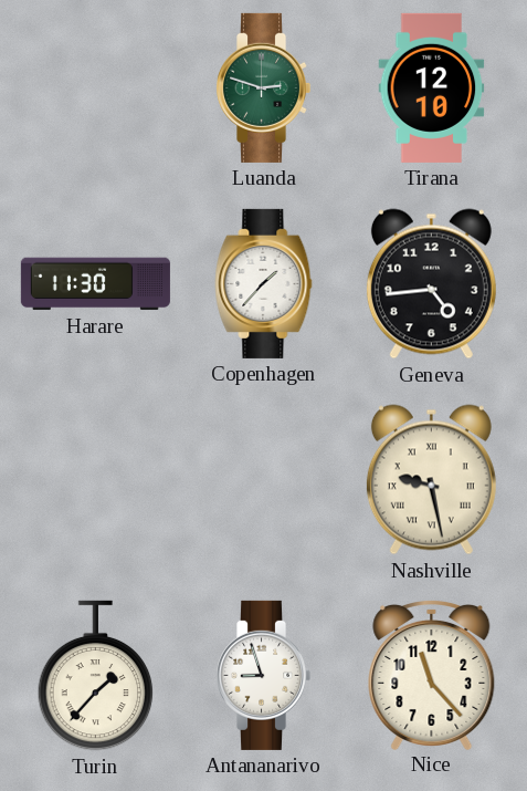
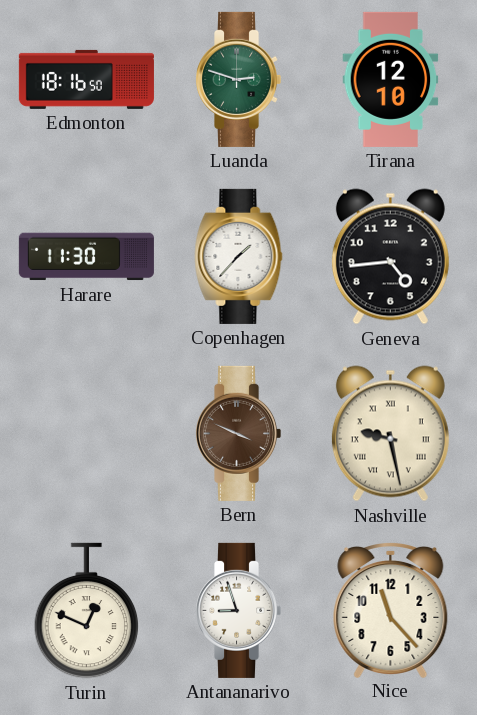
Edmonton: none -> 18:16
Bern: none -> 3:49
Turin: 1:37 -> 12:49
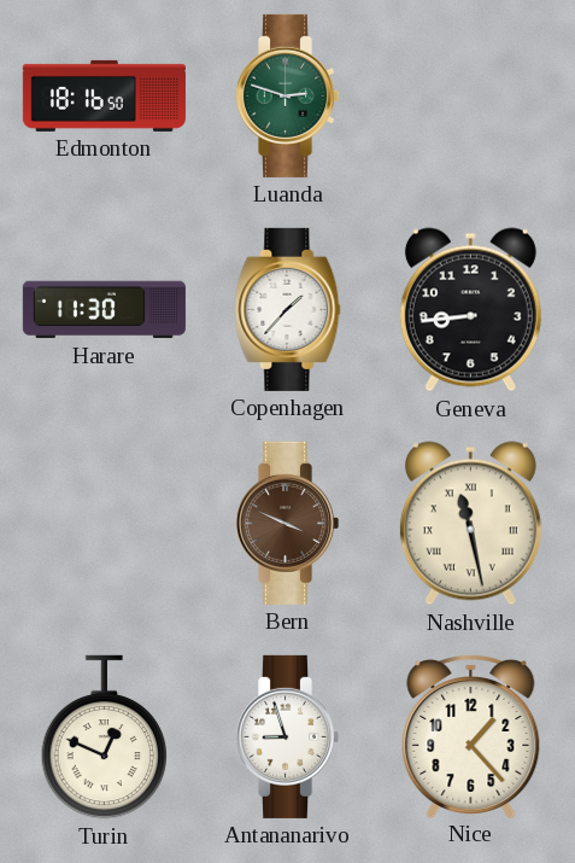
Tirana: 12:10 -> none
Geneva: 4:44 -> 8:44
Nashville: 9:28 -> 11:28
Nice: 11:23 -> 1:23
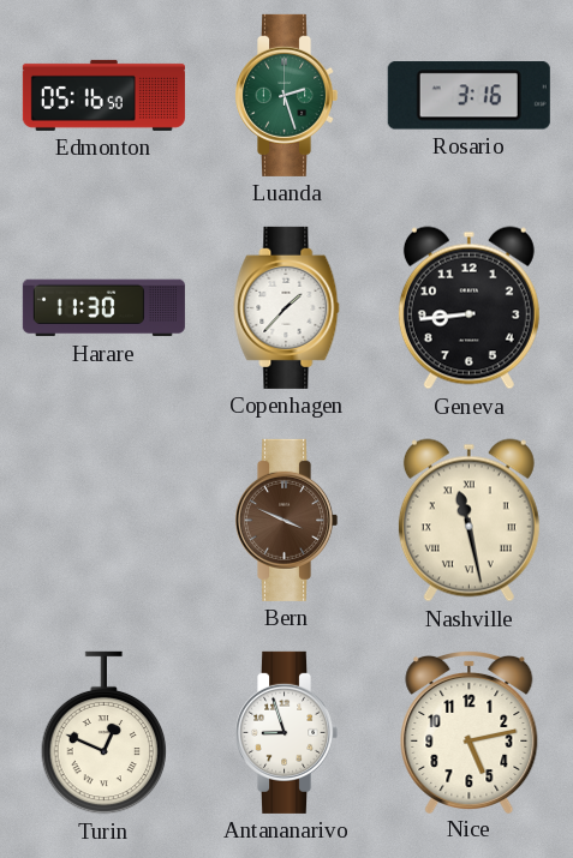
Edmonton: 18:16 -> 05:16
Luanda: 2:48 -> 2:27
Rosario: none -> 3:16
Nice: 1:23 -> 5:13
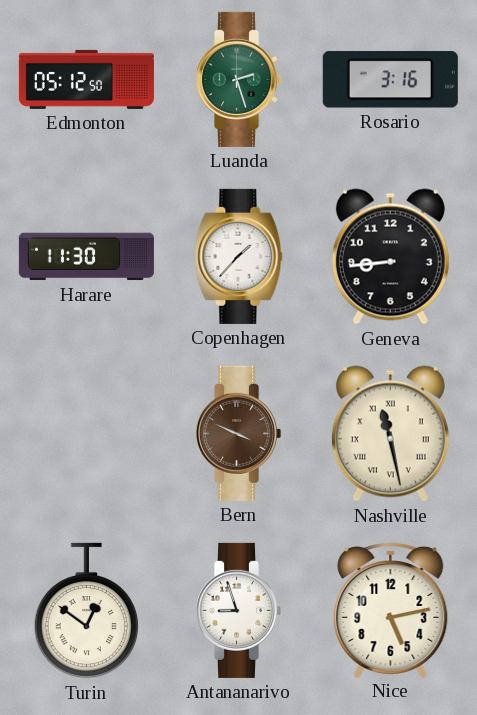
Edmonton: 05:16 -> 05:12
Turin: 12:49 -> 12:51
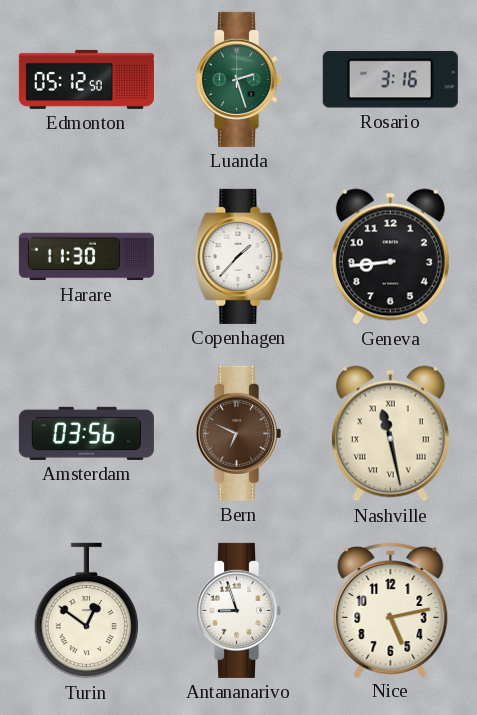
Amsterdam: none -> 03:56
Bern: 3:49 -> 6:49
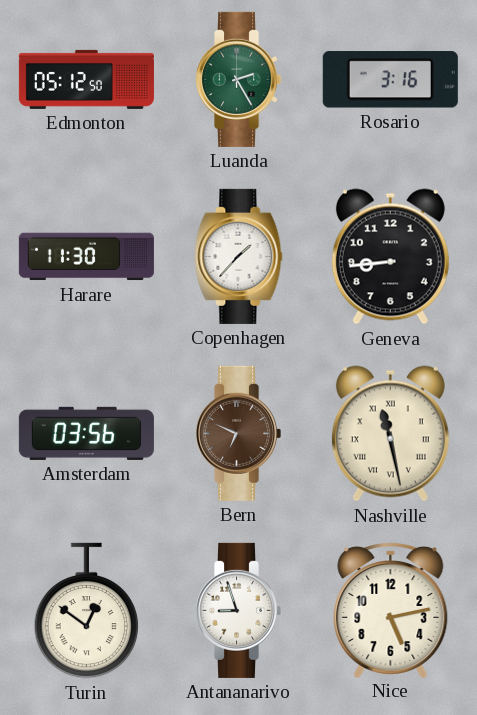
Luanda: 2:27 -> 2:25
